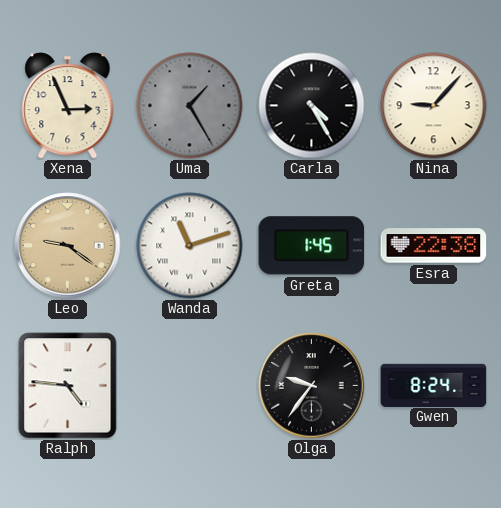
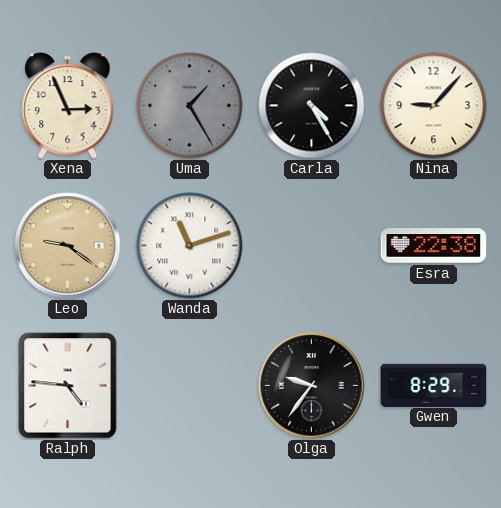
Greta: 1:45 -> none
Gwen: 8:24 -> 8:29
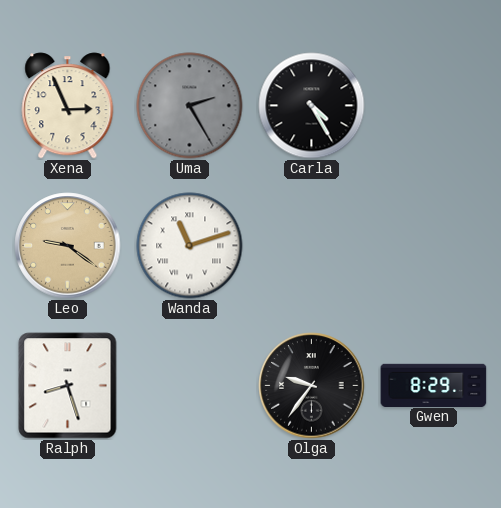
Uma: 1:25 -> 2:25
Nina: 9:07 -> none
Esra: 22:38 -> none
Ralph: 4:46 -> 8:27
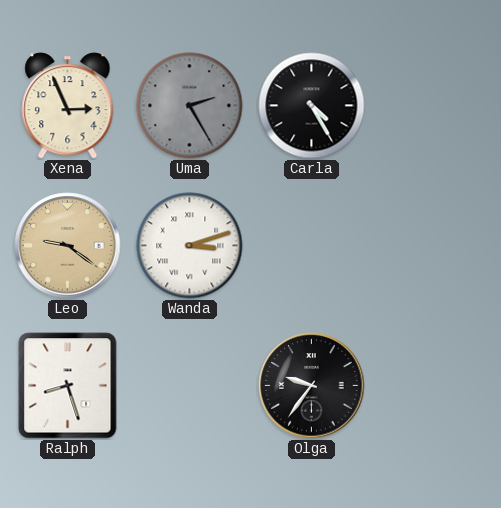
Wanda: 11:12 -> 3:12
Gwen: 8:29 -> none
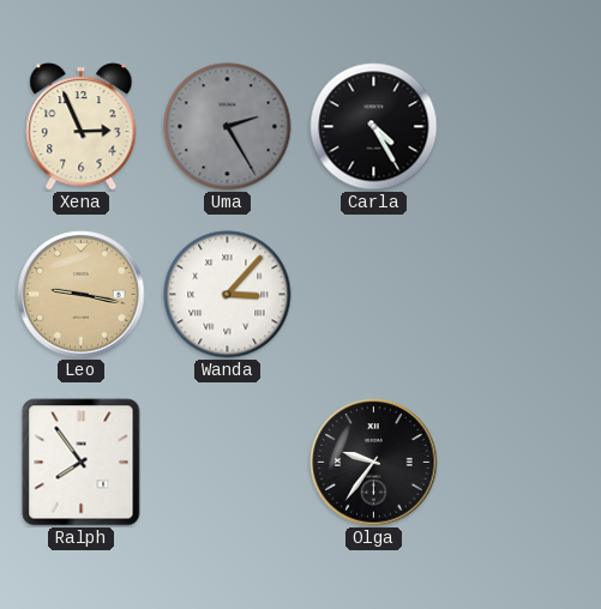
Leo: 9:21 -> 9:17
Wanda: 3:12 -> 3:07
Ralph: 8:27 -> 7:54
